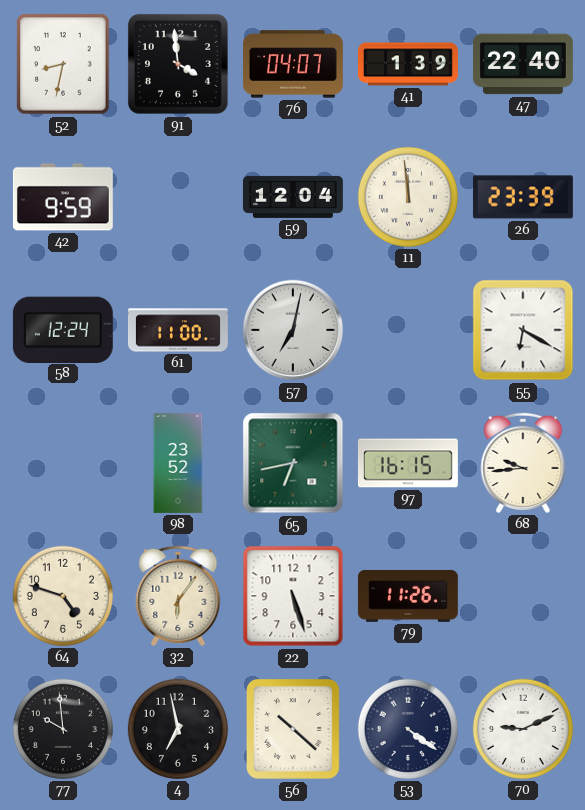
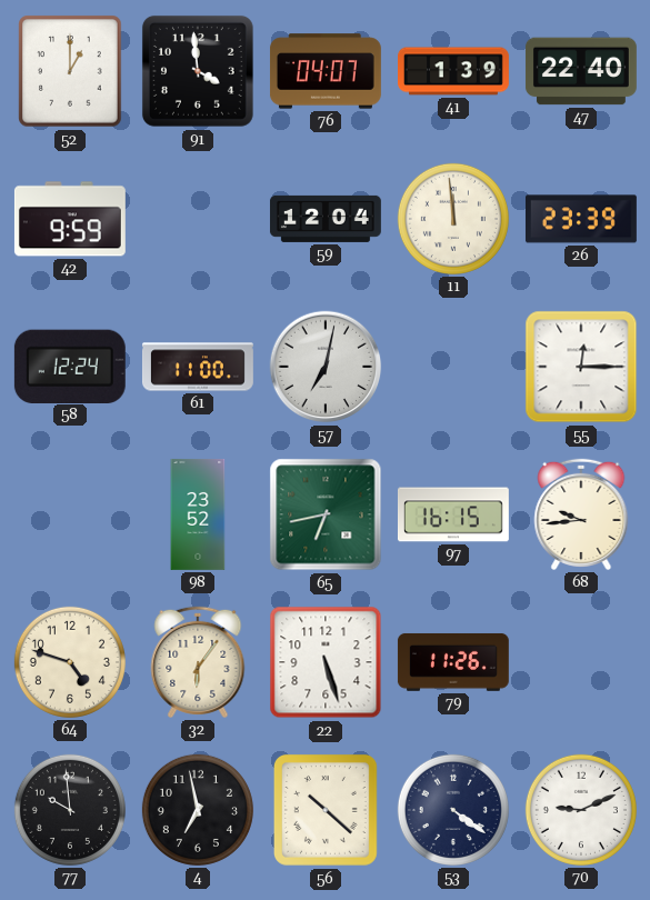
52: 8:32 -> 1:00
55: 6:20 -> 12:15
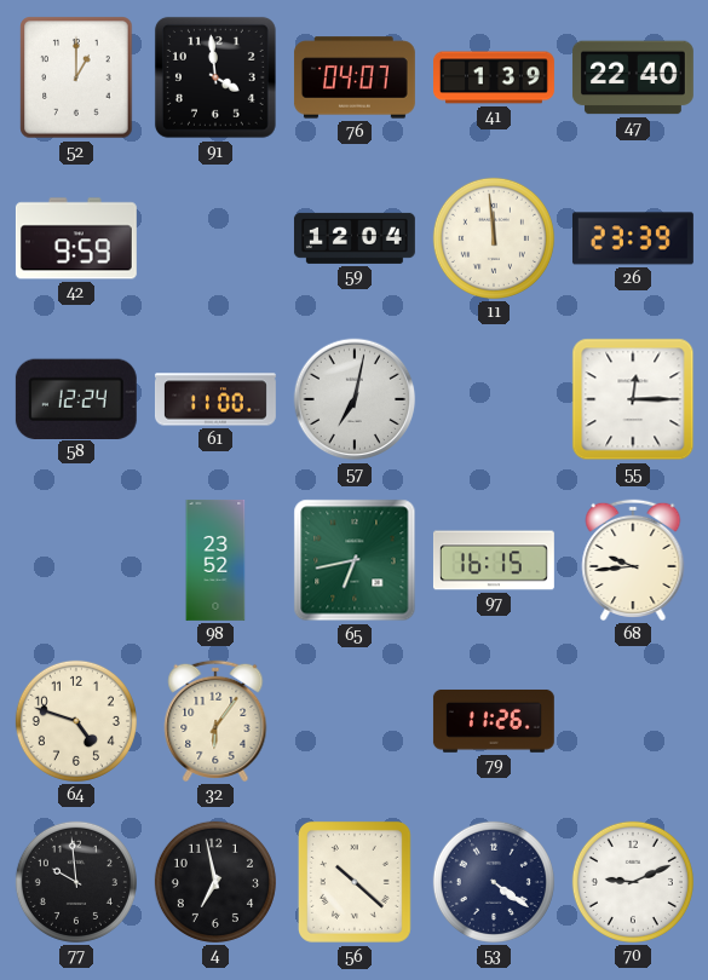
22: 5:27 -> none
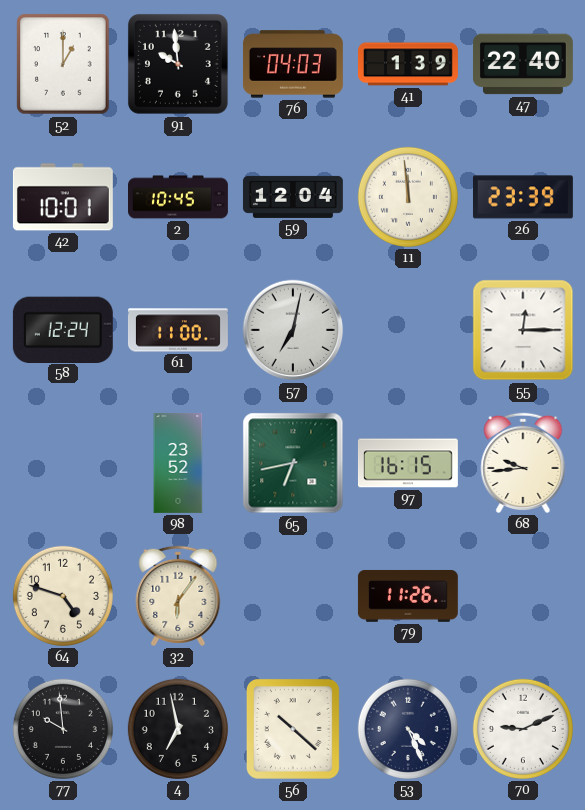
91: 3:59 -> 9:59
76: 04:07 -> 04:03
42: 9:59 -> 10:01
2: none -> 10:45
53: 4:21 -> 4:26
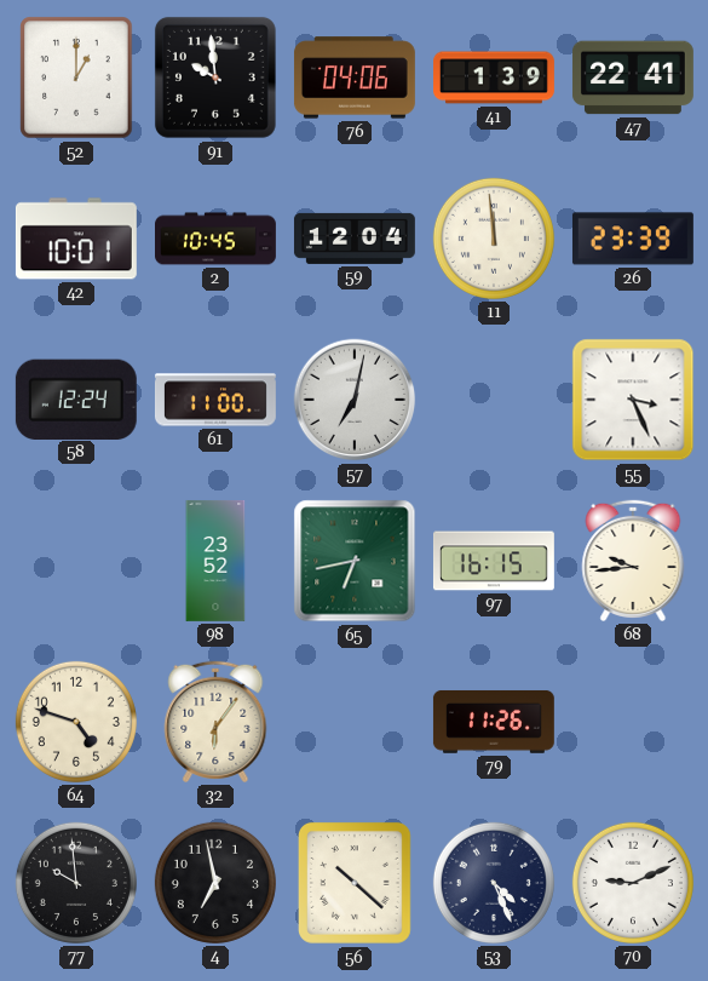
76: 04:03 -> 04:06
47: 22:40 -> 22:41
55: 12:15 -> 3:26
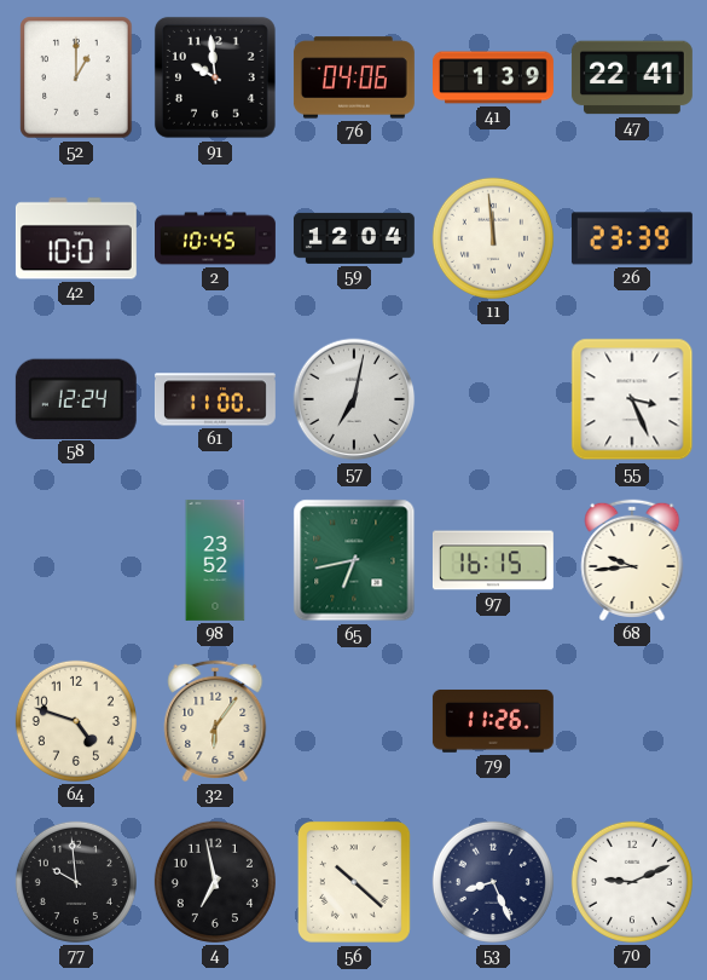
53: 4:26 -> 8:26
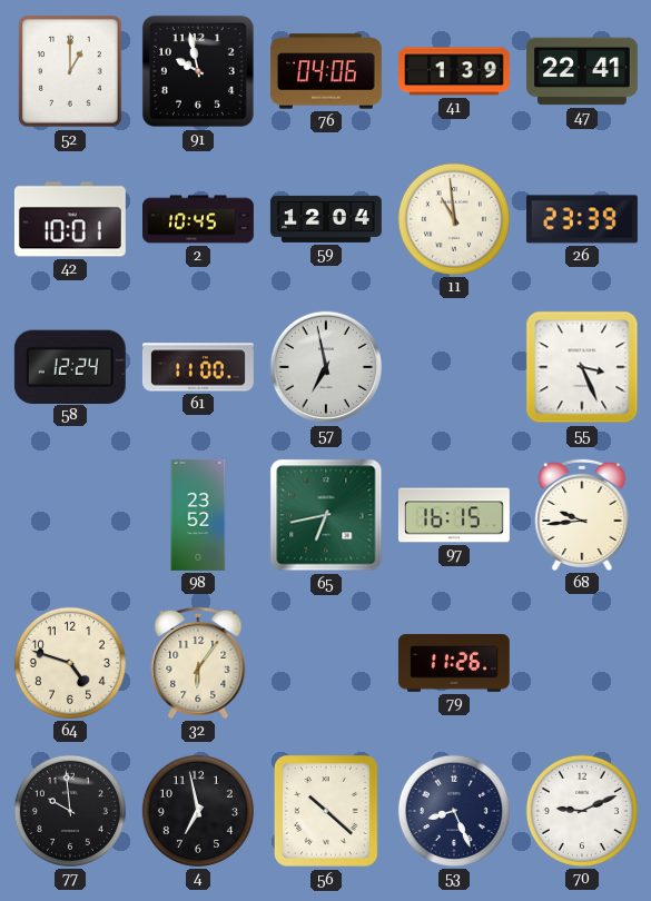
91: 9:59 -> 9:58
11: 11:59 -> 10:59
57: 7:02 -> 6:58
